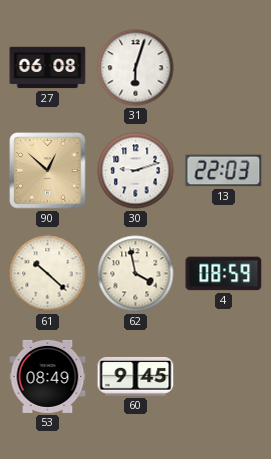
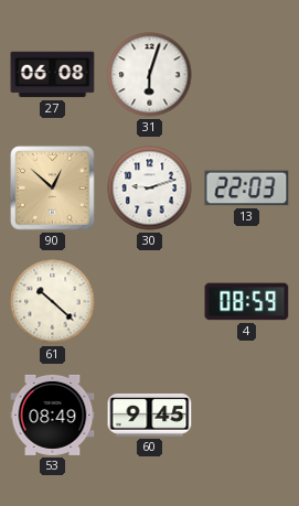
62: 3:58 -> none
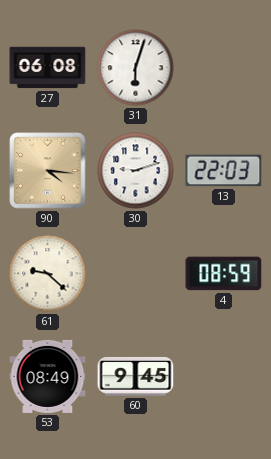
90: 12:52 -> 4:16
61: 10:22 -> 9:22
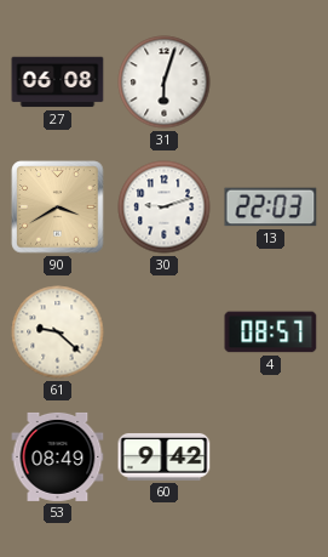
90: 4:16 -> 3:40
4: 08:59 -> 08:57
60: 9:45 -> 9:42
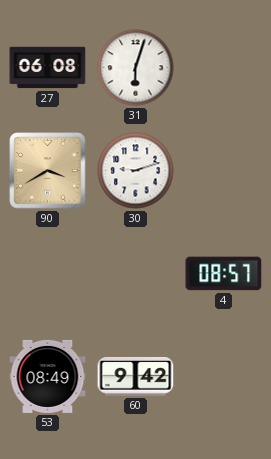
13: 22:03 -> none
61: 9:22 -> none
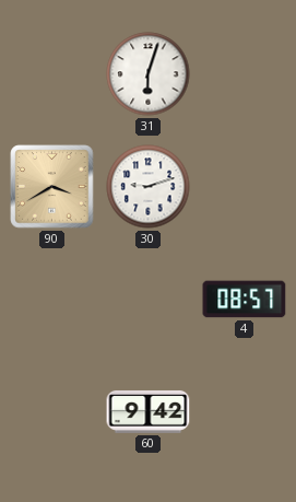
27: 06:08 -> none
53: 08:49 -> none
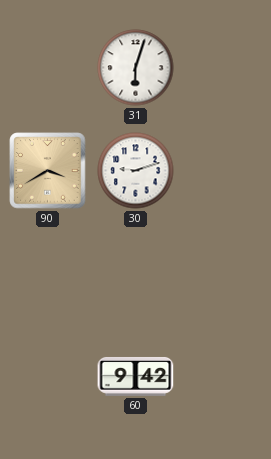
4: 08:57 -> none
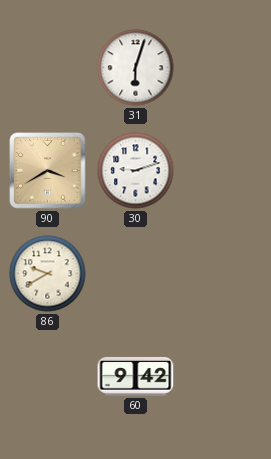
86: none -> 9:40
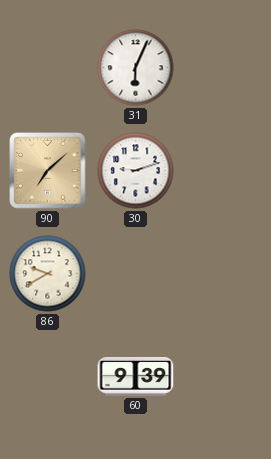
31: 6:03 -> 6:04
90: 3:40 -> 7:08
60: 9:42 -> 9:39
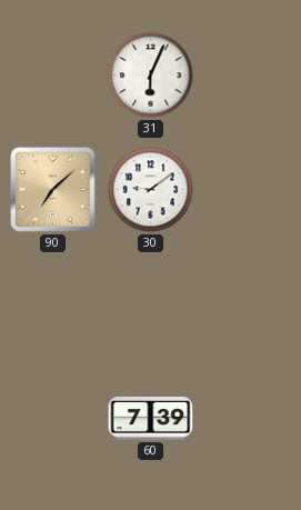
30: 9:12 -> 9:09
86: 9:40 -> none
60: 9:39 -> 7:39
